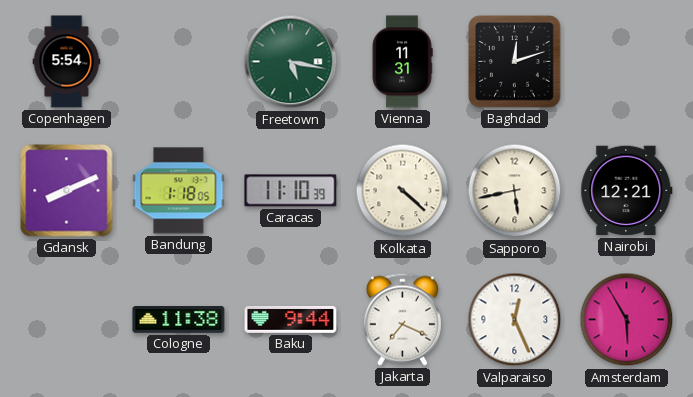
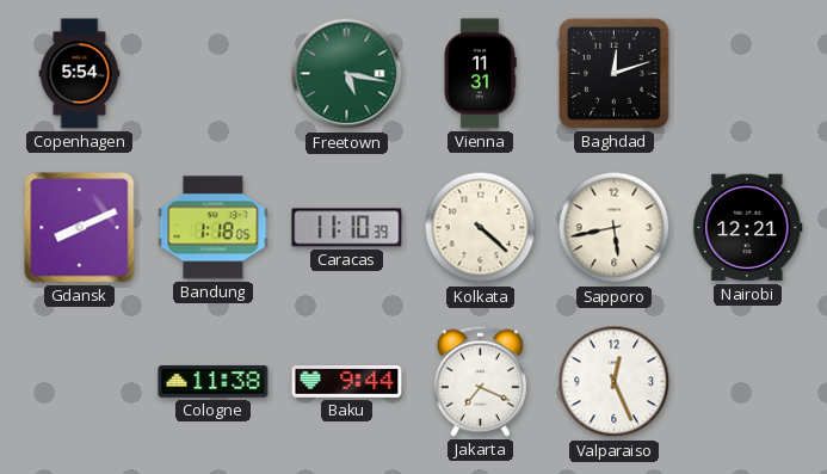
Amsterdam: 5:55 -> none
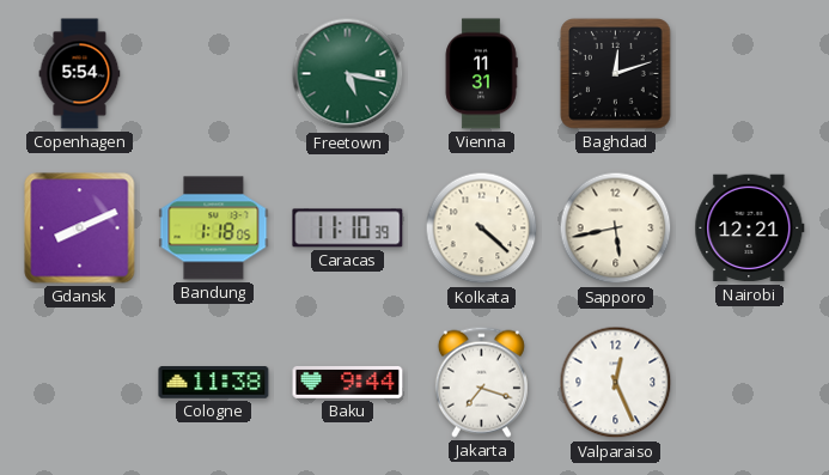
Jakarta: 7:19 -> 7:18
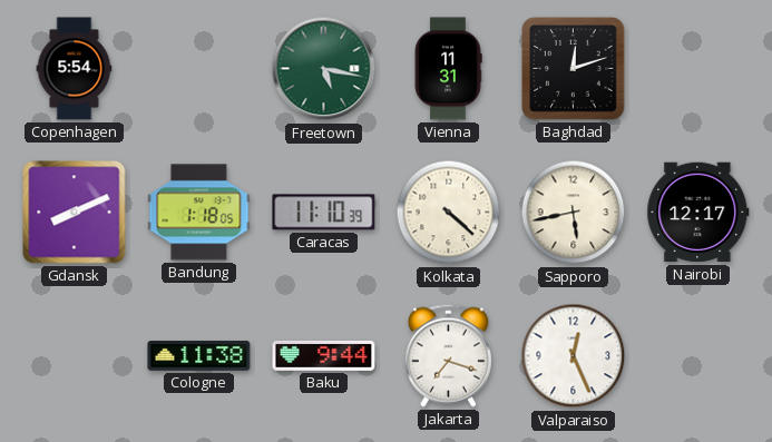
Nairobi: 12:21 -> 12:17
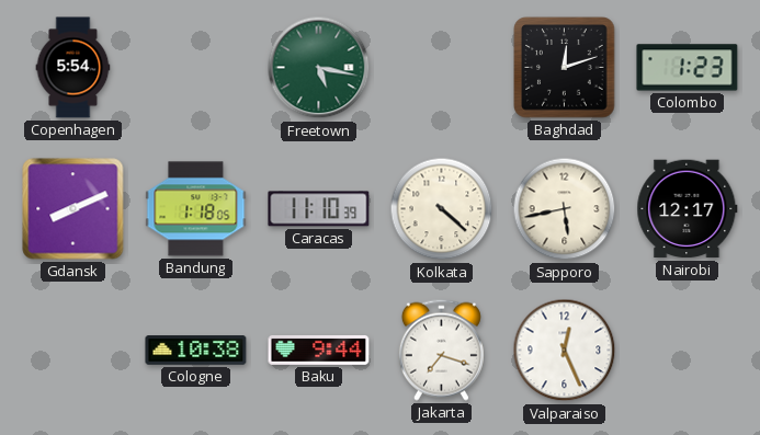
Vienna: 11:31 -> none
Colombo: none -> 1:23
Cologne: 11:38 -> 10:38
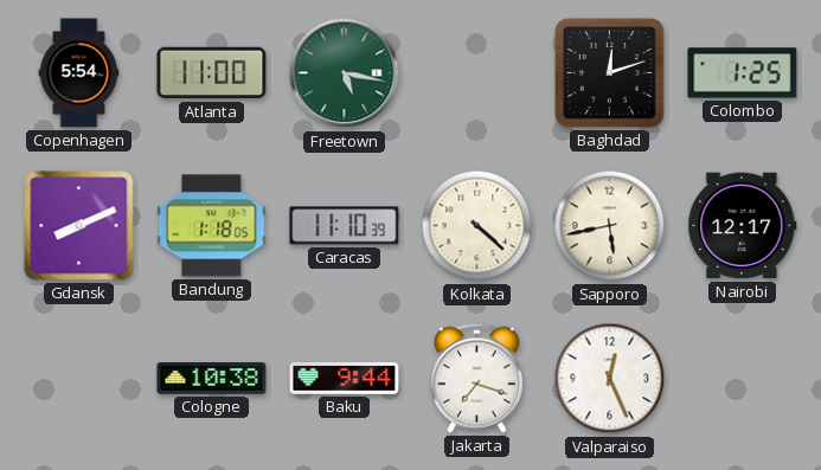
Atlanta: none -> 11:00
Colombo: 1:23 -> 1:25
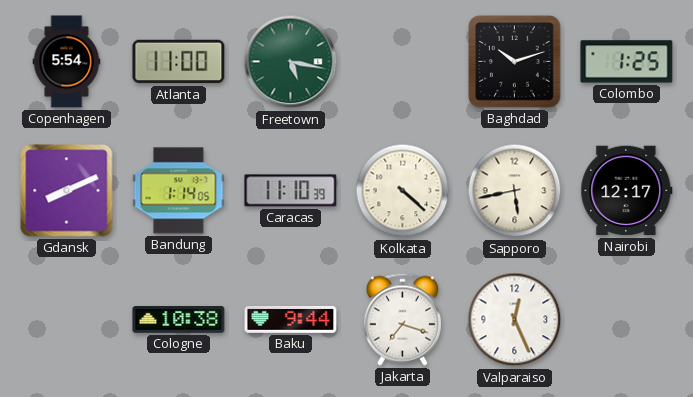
Baghdad: 12:12 -> 10:12
Bandung: 1:18 -> 1:14
